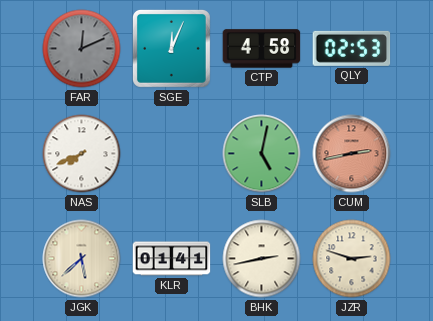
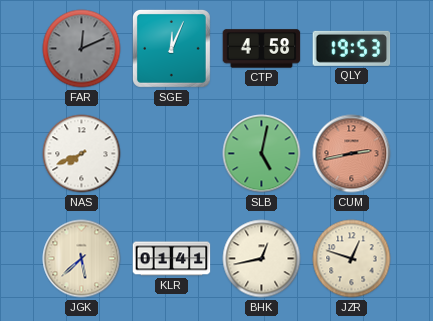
QLY: 02:53 -> 19:53
BHK: 2:43 -> 12:43
JZR: 2:48 -> 12:48
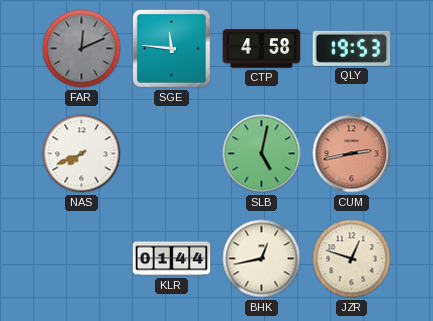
SGE: 12:04 -> 11:46
JGK: 5:38 -> none
KLR: 01:41 -> 01:44
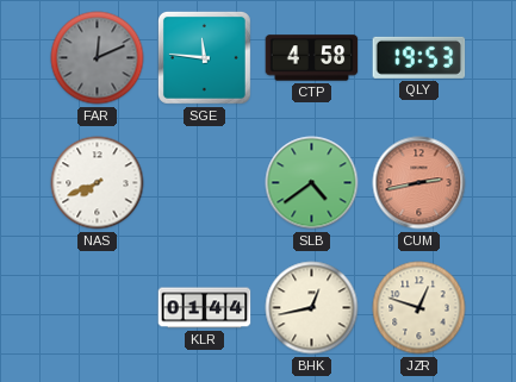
SLB: 5:02 -> 4:39
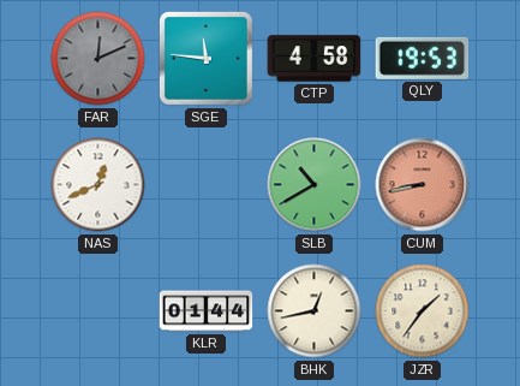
NAS: 7:41 -> 12:41
SLB: 4:39 -> 10:40
CUM: 2:43 -> 8:43
JZR: 12:48 -> 1:36
